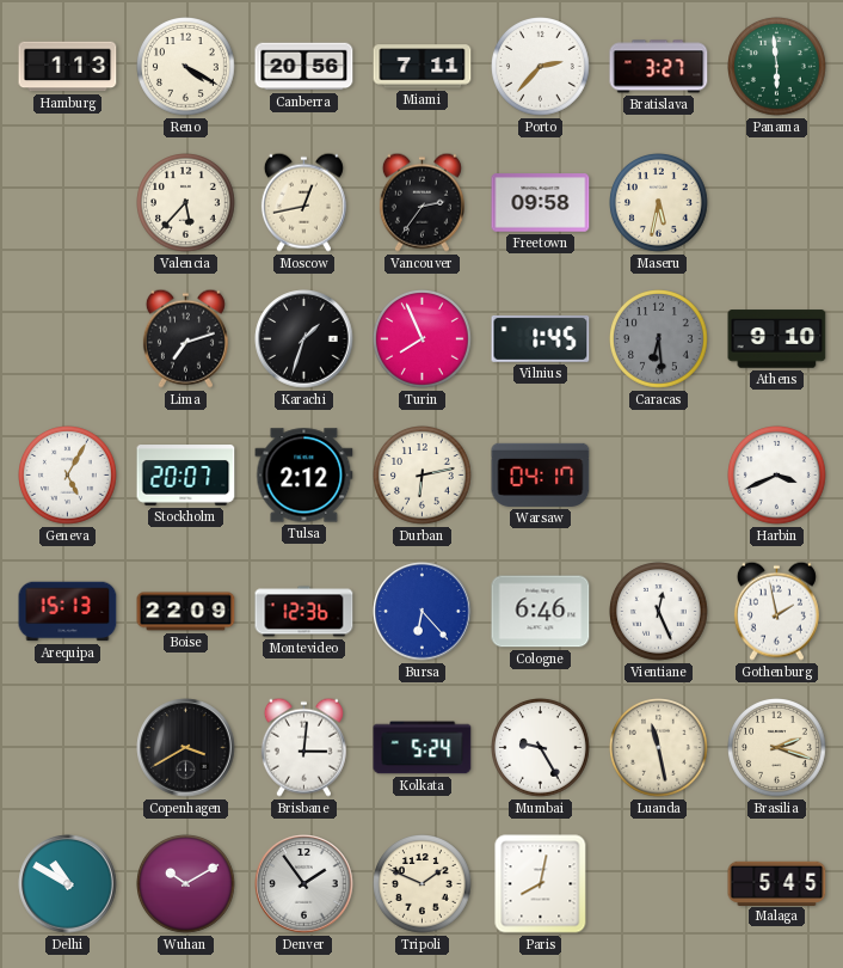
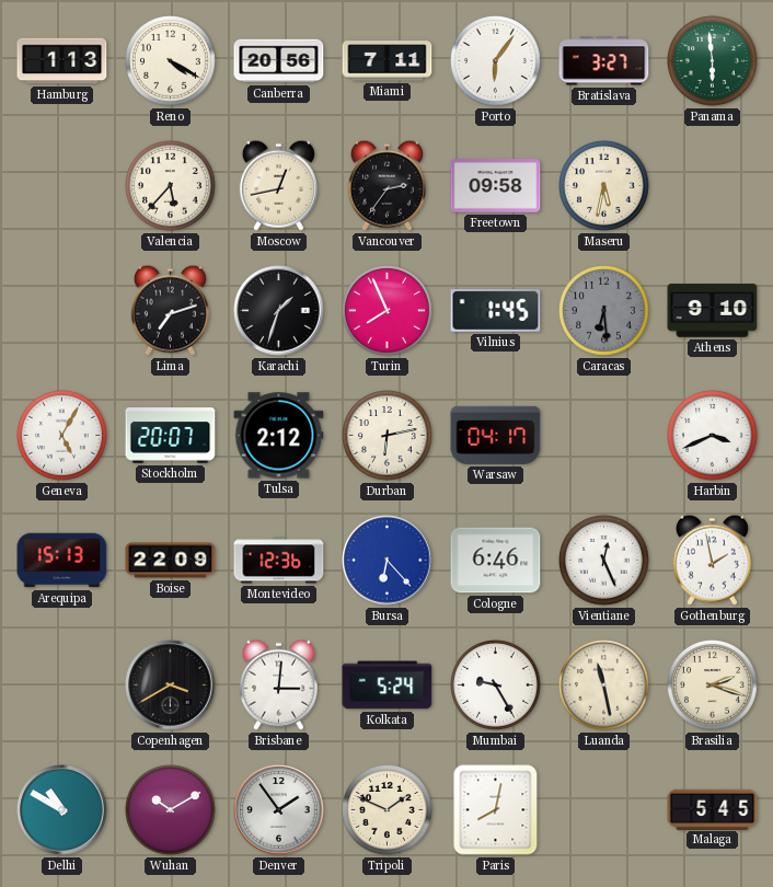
Porto: 2:37 -> 6:06
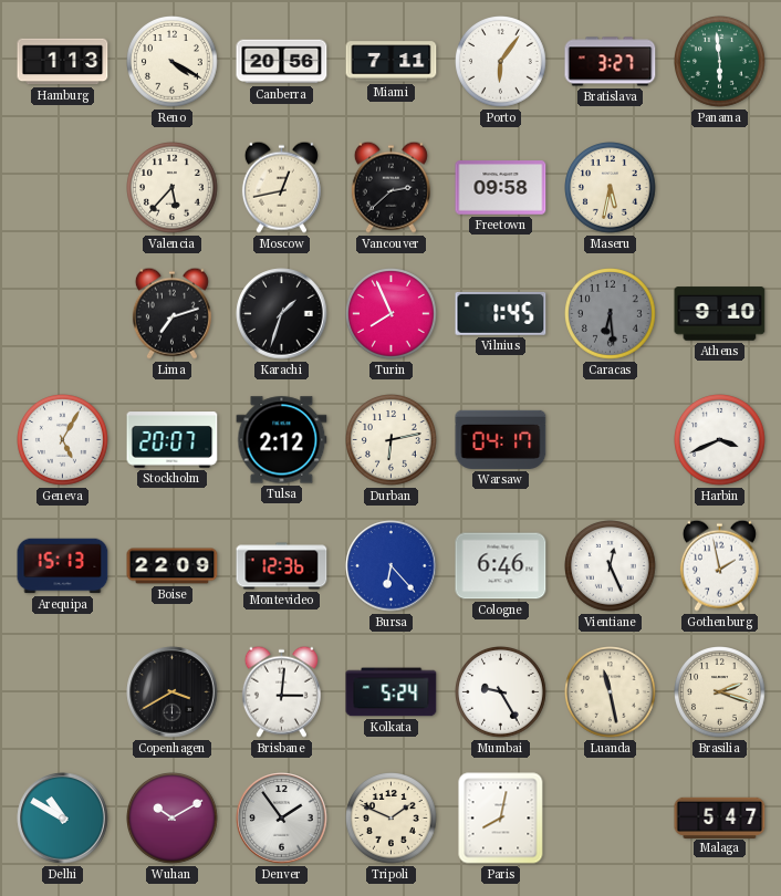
Vancouver: 2:36 -> 2:38
Malaga: 5:45 -> 5:47
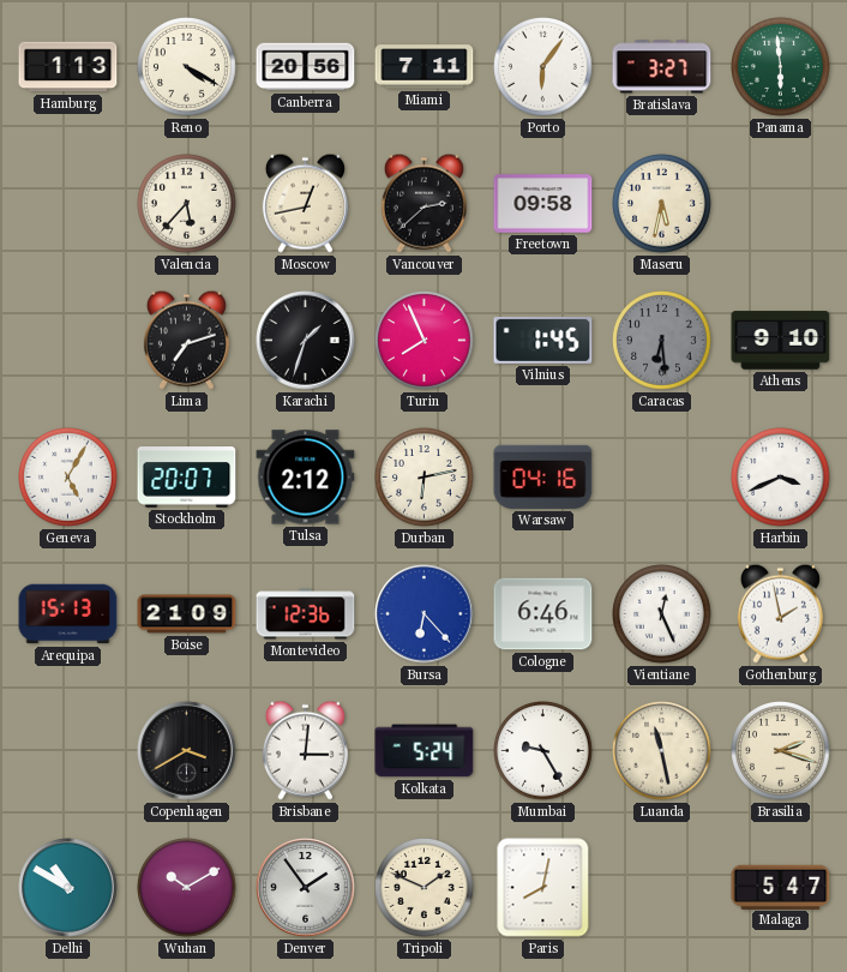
Warsaw: 04:17 -> 04:16
Boise: 22:09 -> 21:09
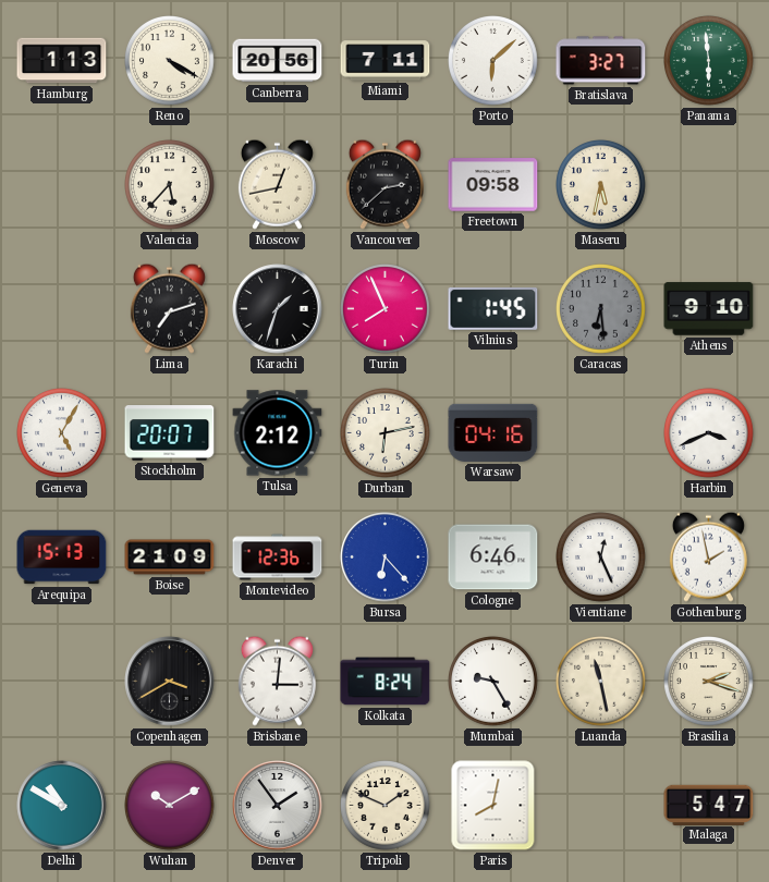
Porto: 6:06 -> 6:08
Kolkata: 5:24 -> 8:24
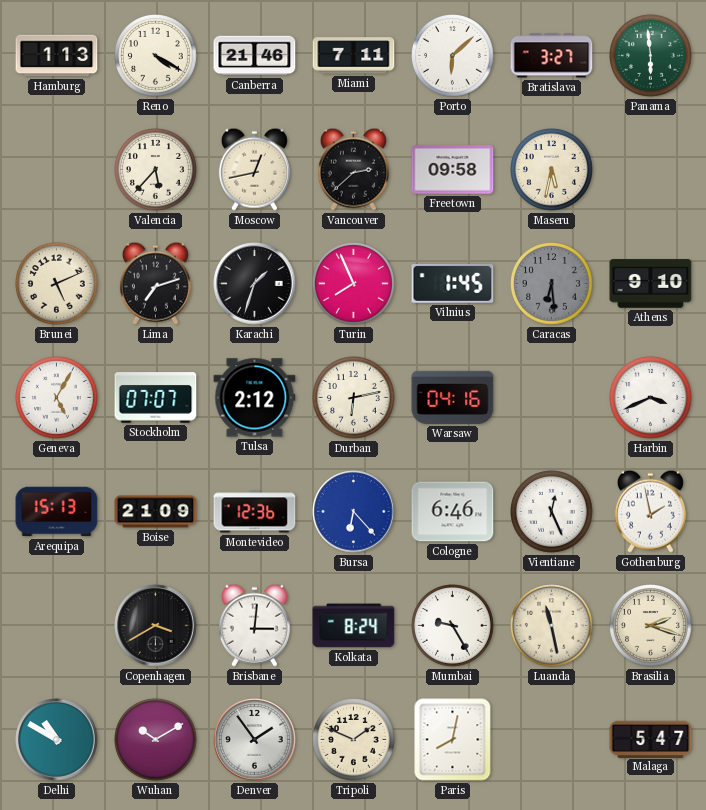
Canberra: 20:56 -> 21:46
Brunei: none -> 5:11
Stockholm: 20:07 -> 07:07
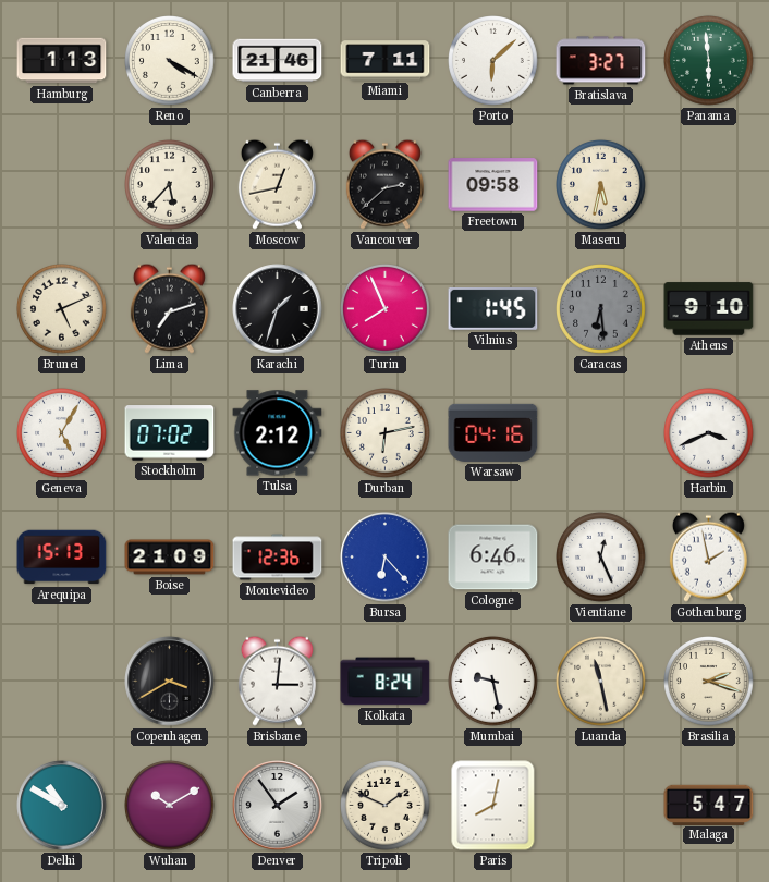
Stockholm: 07:07 -> 07:02
Mumbai: 9:25 -> 9:28
